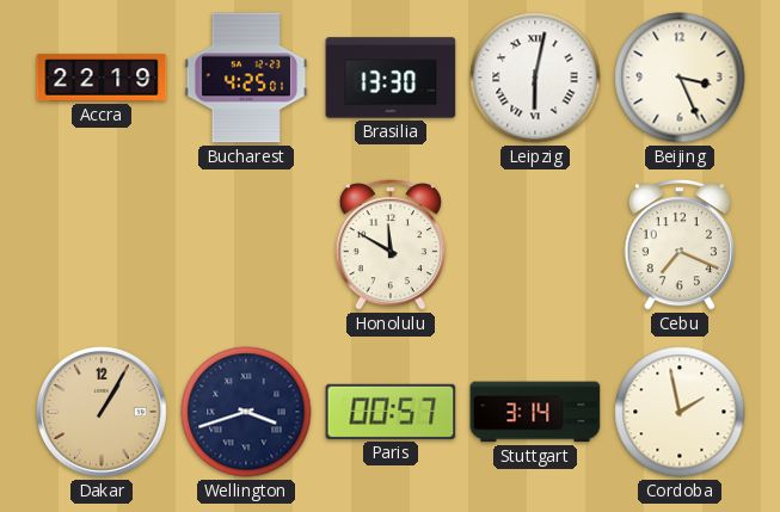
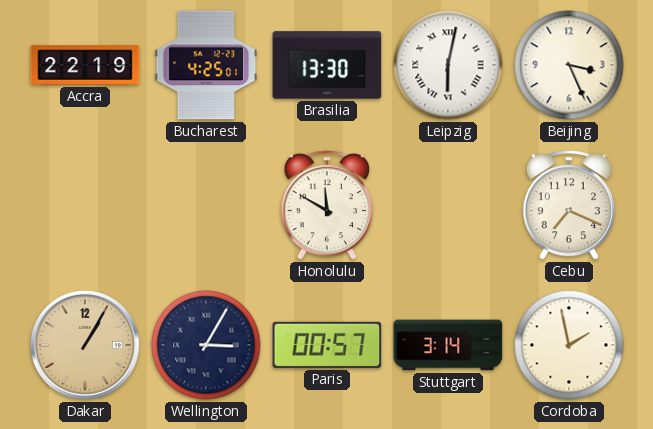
Wellington: 3:42 -> 3:05
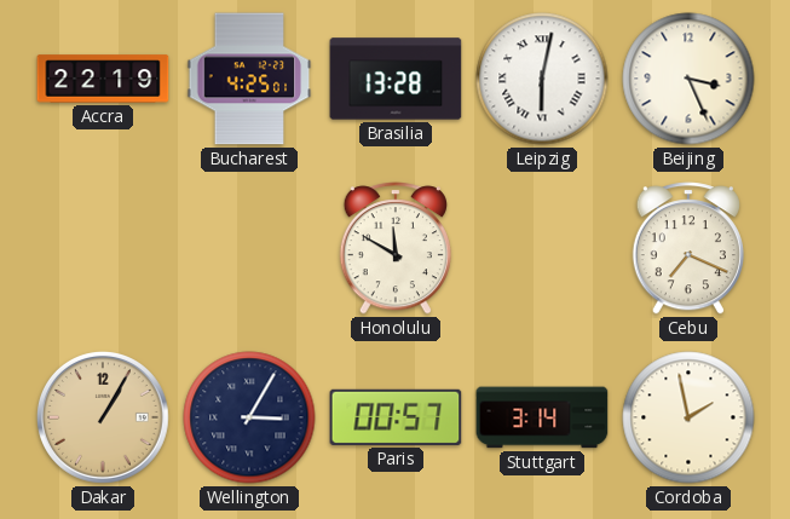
Brasilia: 13:30 -> 13:28
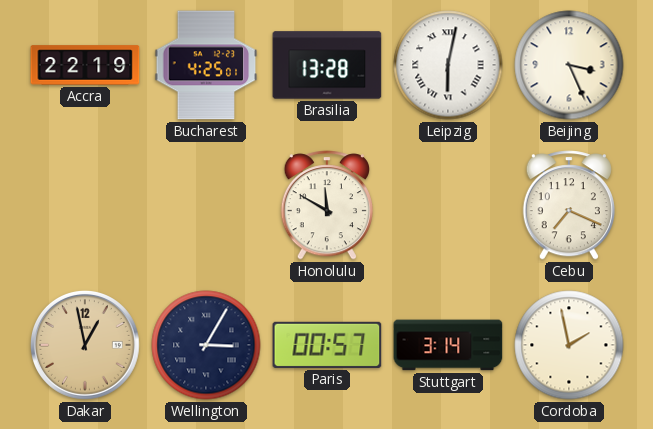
Dakar: 1:05 -> 12:58
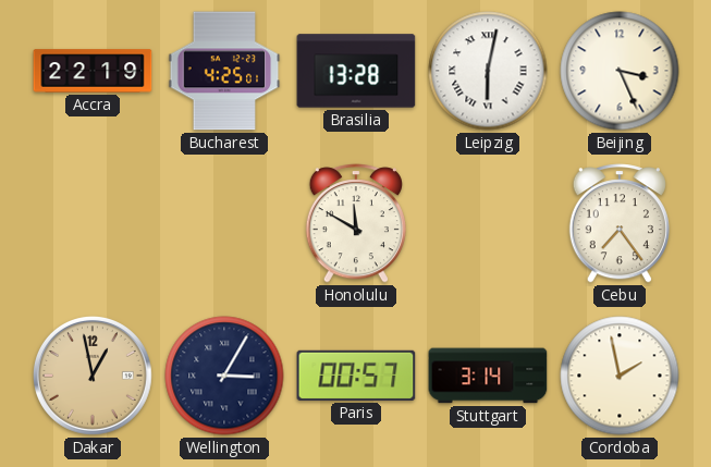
Cebu: 7:19 -> 7:24
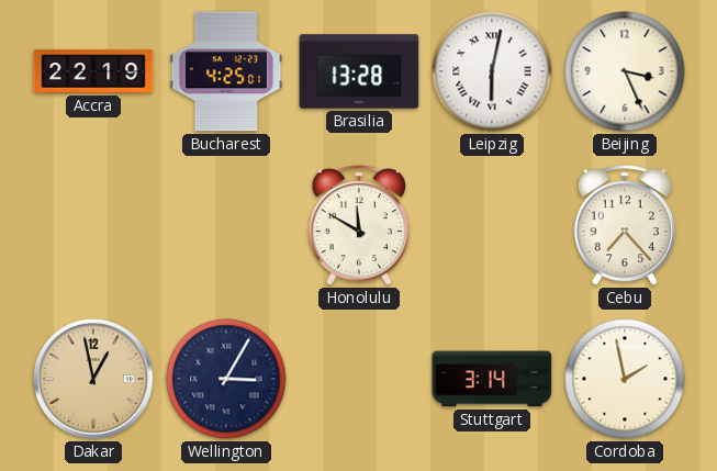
Cebu: 7:24 -> 7:23
Paris: 00:57 -> none
